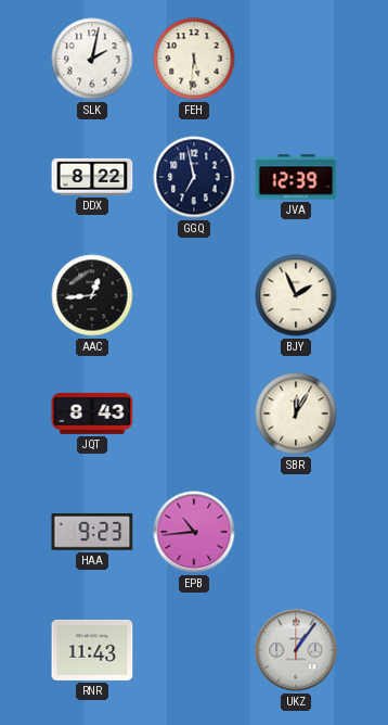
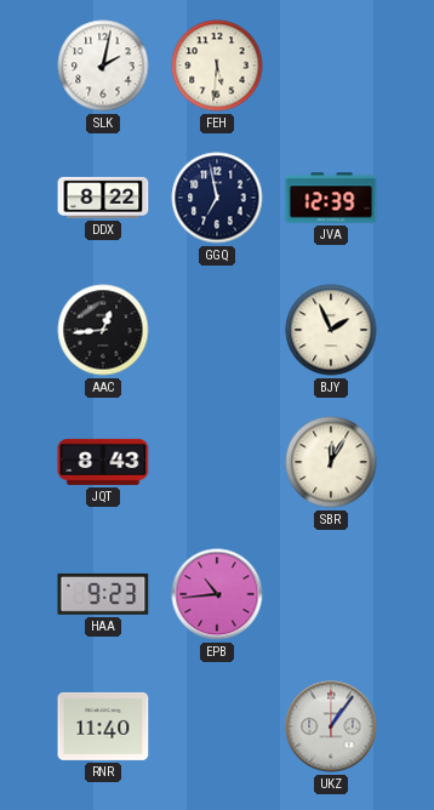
RNR: 11:43 -> 11:40
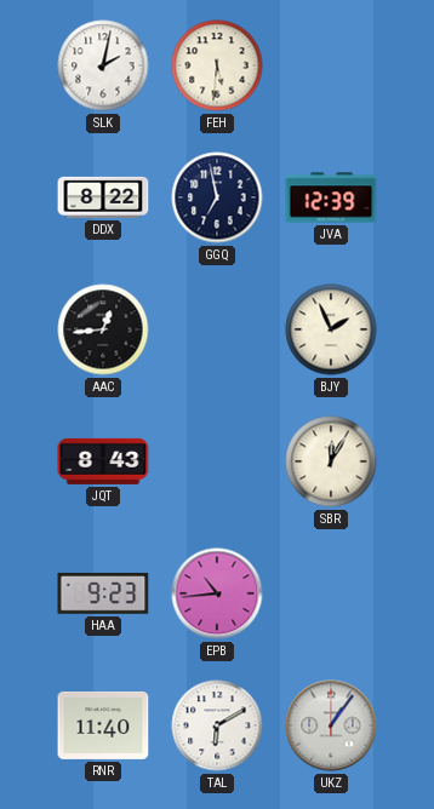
TAL: none -> 6:10
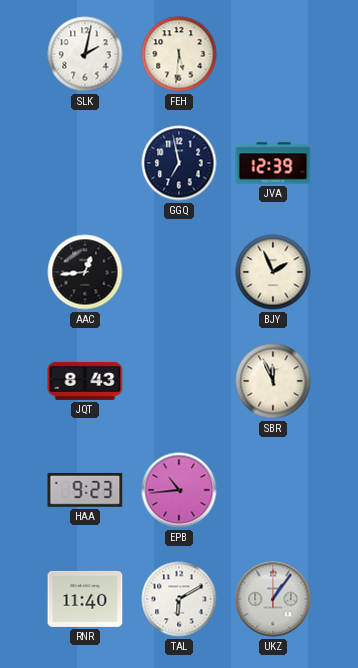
DDX: 8:22 -> none
SBR: 12:05 -> 11:56
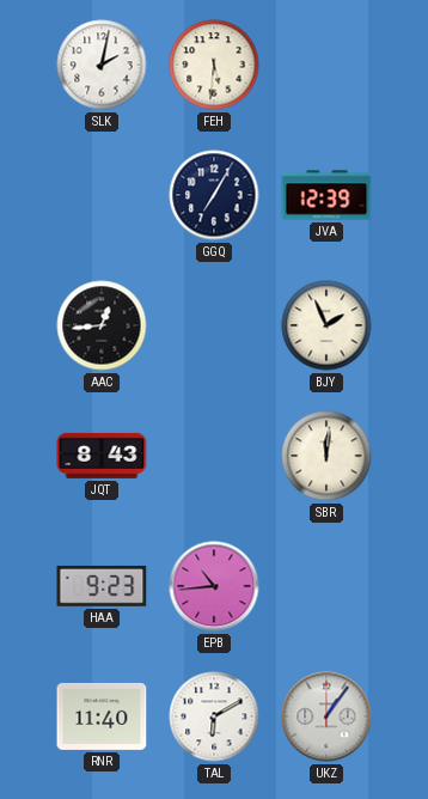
GGQ: 6:58 -> 7:05
SBR: 11:56 -> 12:01
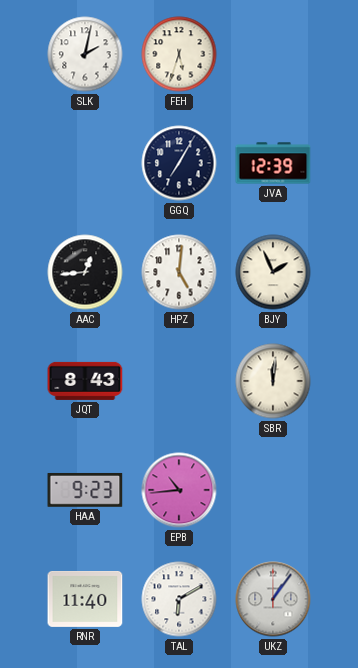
FEH: 5:31 -> 5:33
HPZ: none -> 5:01
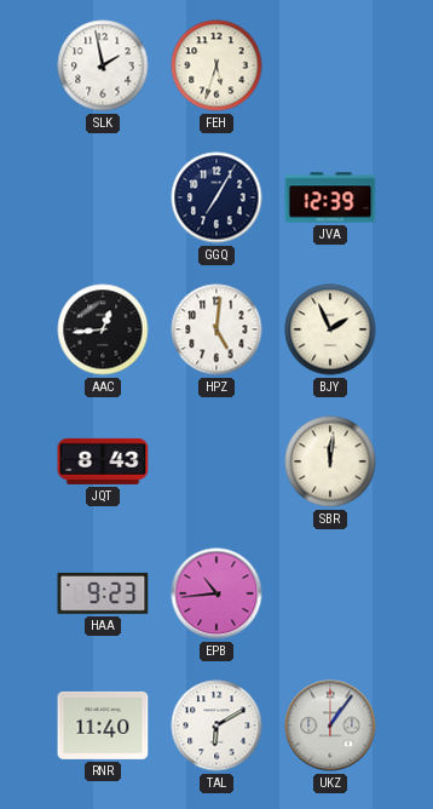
SLK: 2:02 -> 1:58
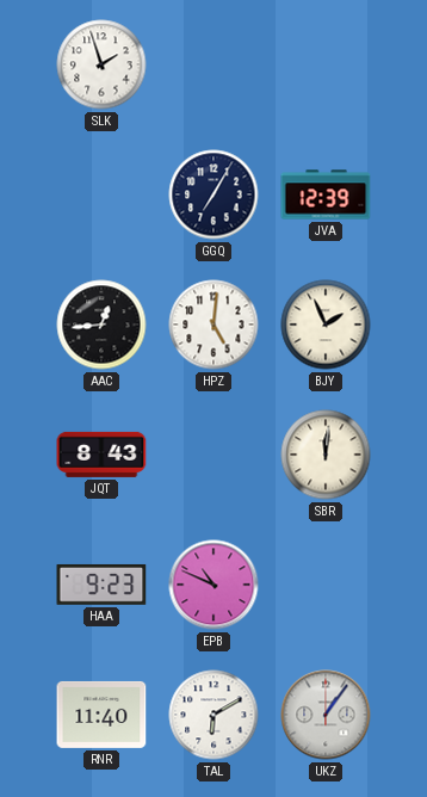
SLK: 1:58 -> 1:57
FEH: 5:33 -> none
EPB: 10:44 -> 10:49
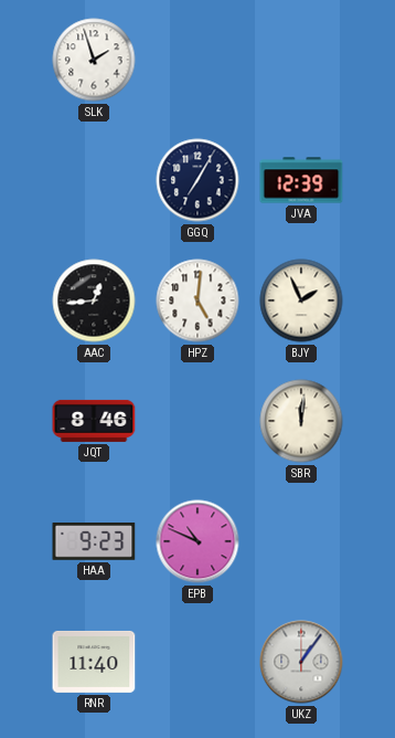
JQT: 8:43 -> 8:46
TAL: 6:10 -> none
